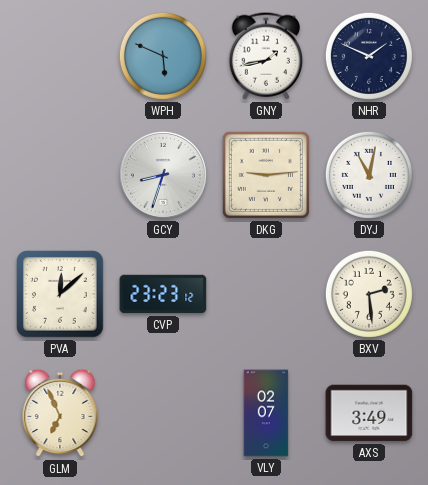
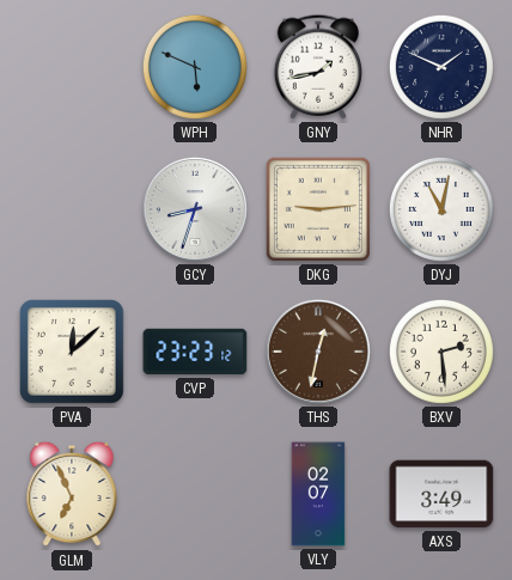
THS: none -> 12:32
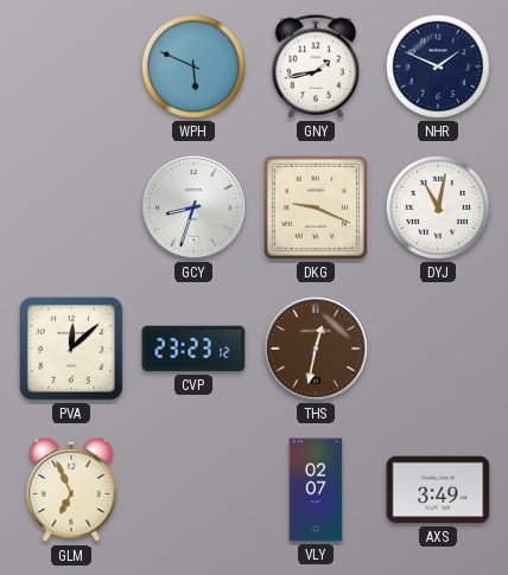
DKG: 9:14 -> 9:19
BXV: 2:29 -> none
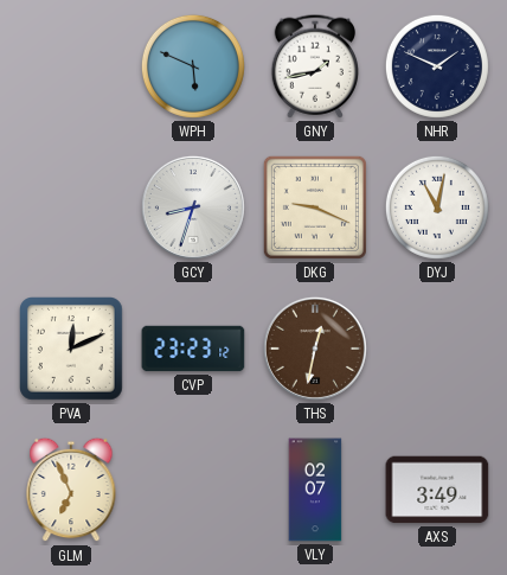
PVA: 12:08 -> 12:11
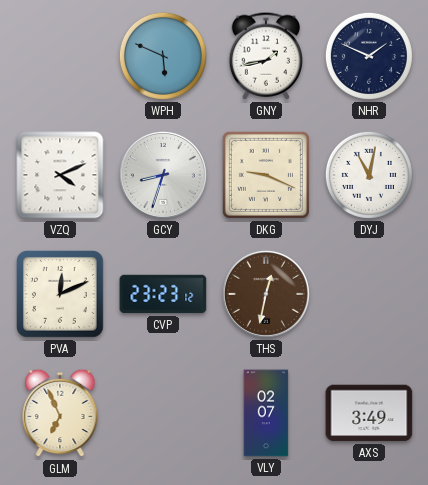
VZQ: none -> 4:11
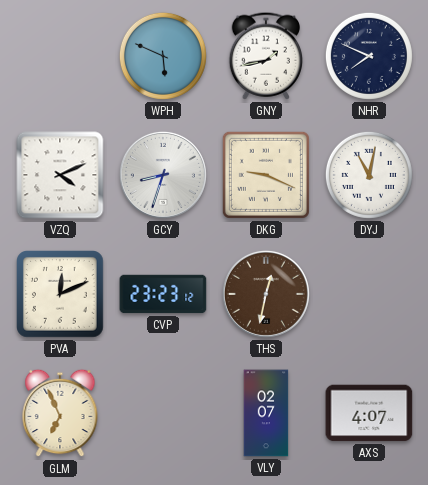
NHR: 1:49 -> 7:49
AXS: 3:49 -> 4:07
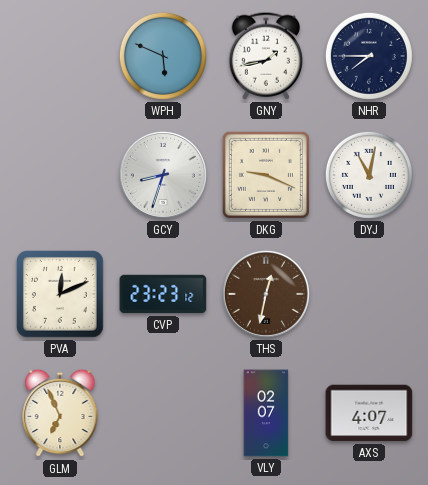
NHR: 7:49 -> 7:45
VZQ: 4:11 -> none
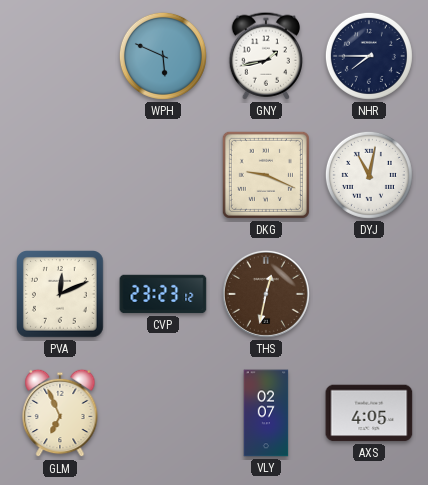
GCY: 8:33 -> none
AXS: 4:07 -> 4:05
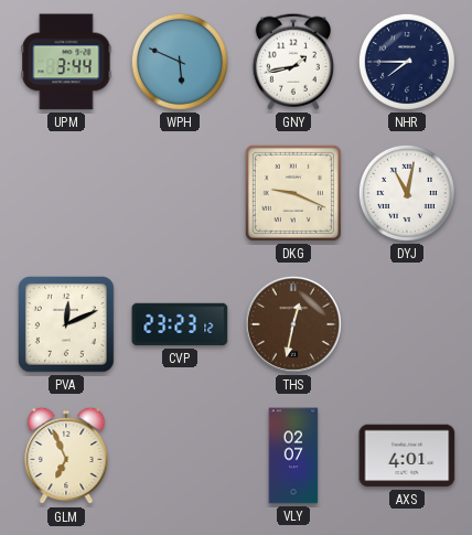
UPM: none -> 3:44
AXS: 4:05 -> 4:01
